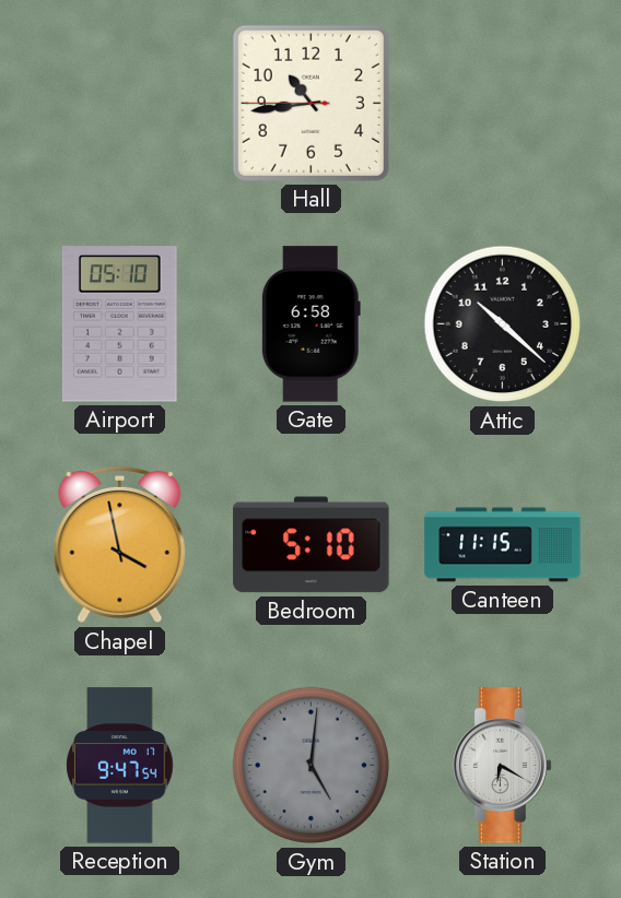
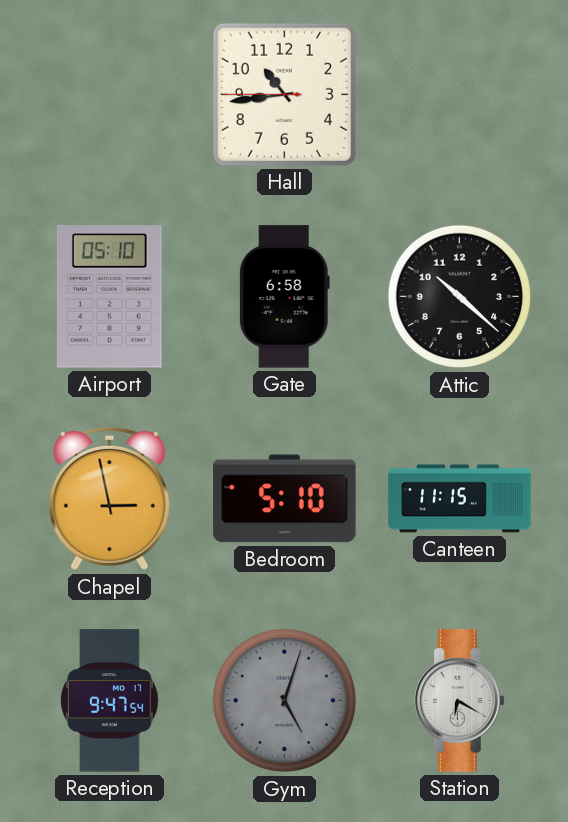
Chapel: 3:58 -> 2:58
Gym: 5:01 -> 5:03
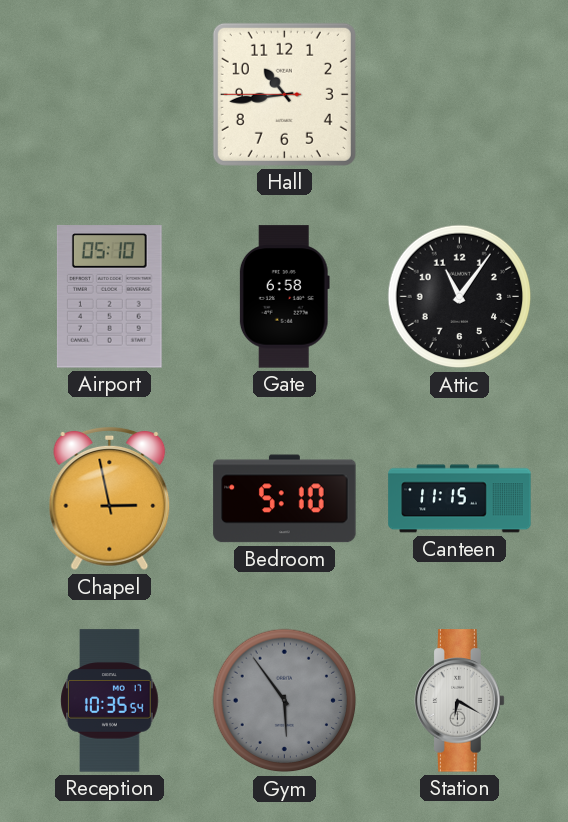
Attic: 10:22 -> 11:06
Reception: 9:47 -> 10:35
Gym: 5:03 -> 5:54
